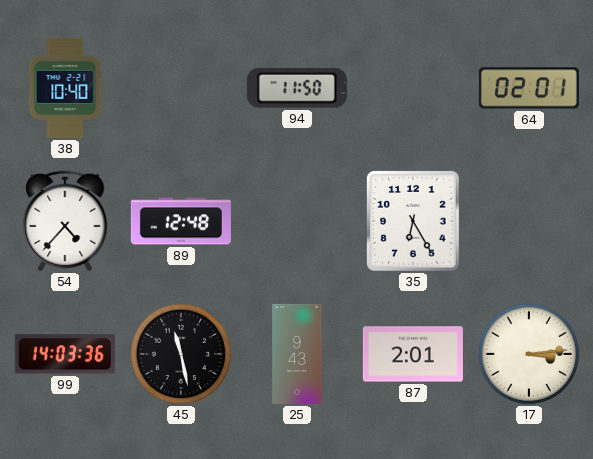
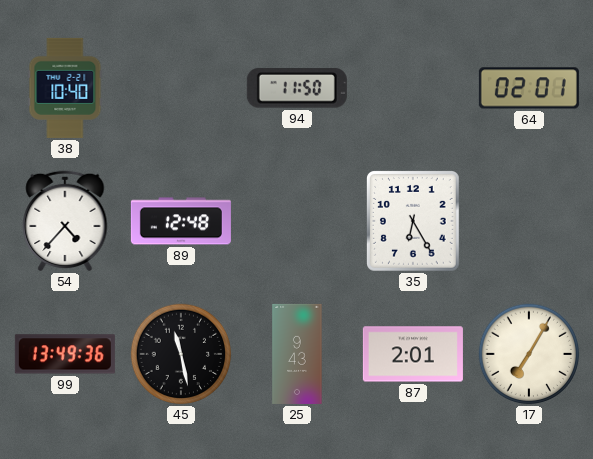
99: 14:03 -> 13:49
17: 3:14 -> 7:05
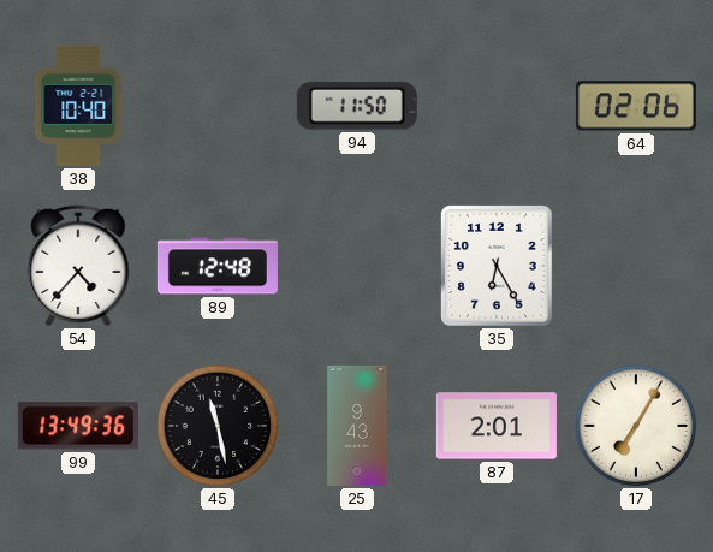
64: 02:01 -> 02:06
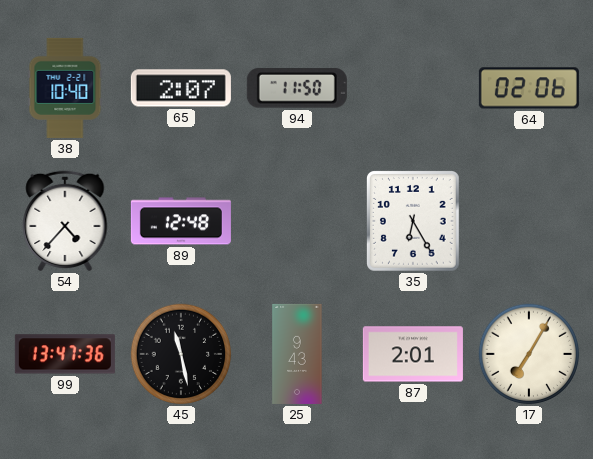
65: none -> 2:07
99: 13:49 -> 13:47
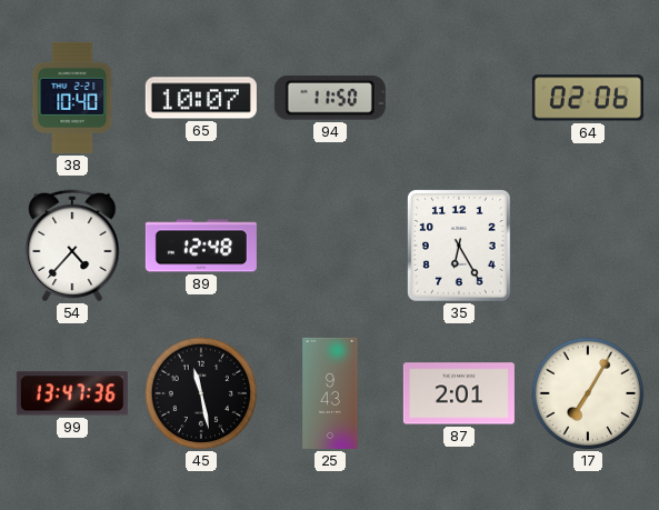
65: 2:07 -> 10:07
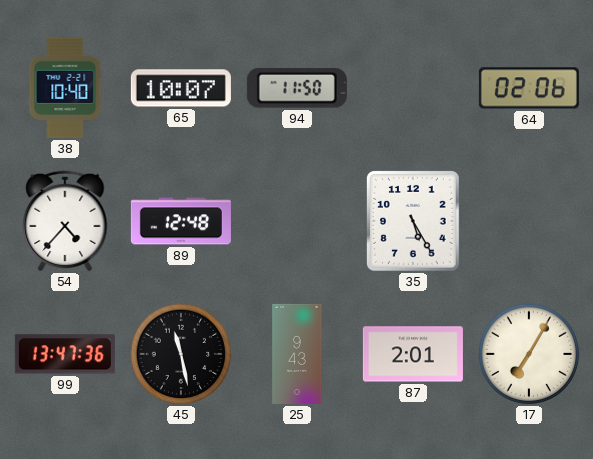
35: 6:25 -> 5:25
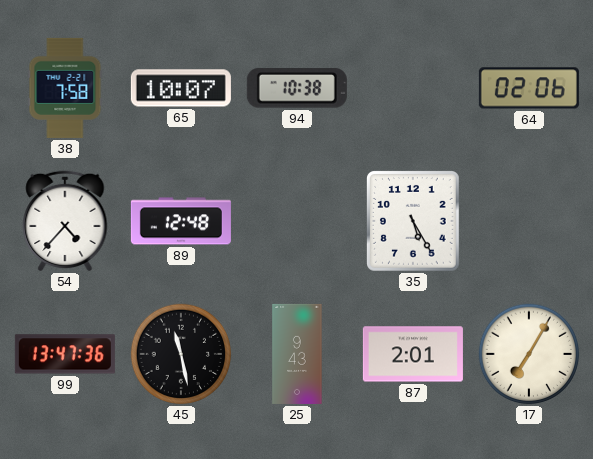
38: 10:40 -> 7:58
94: 11:50 -> 10:38
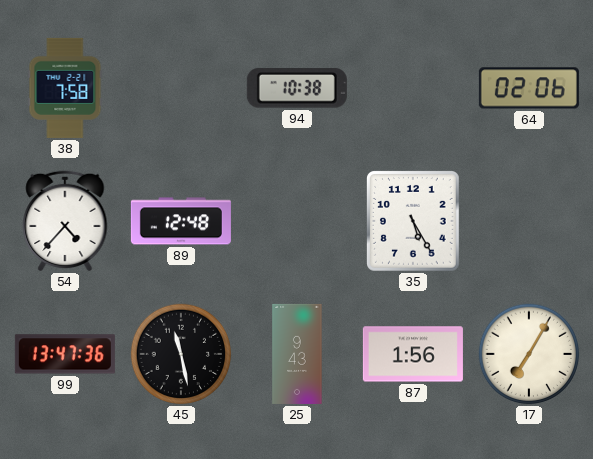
65: 10:07 -> none
87: 2:01 -> 1:56
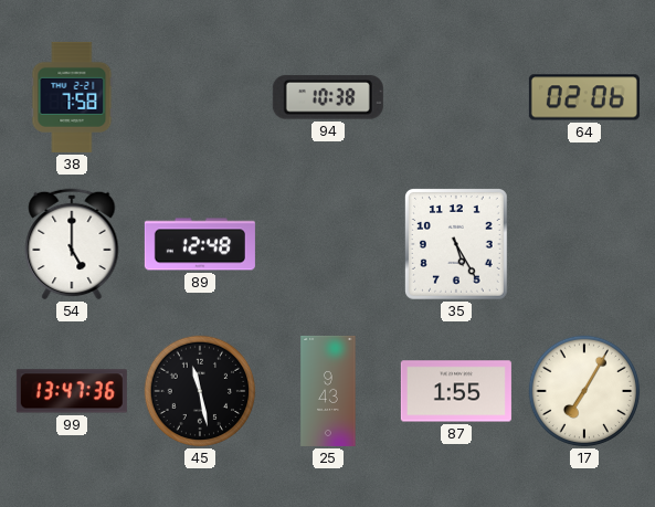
54: 4:37 -> 5:00
87: 1:56 -> 1:55
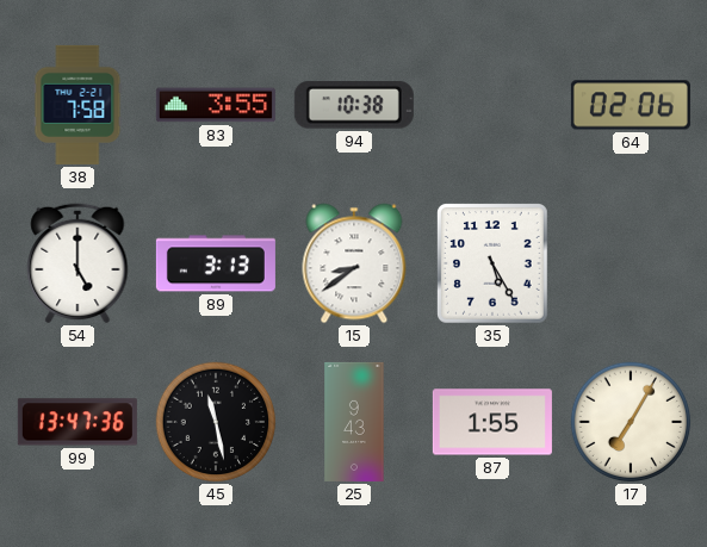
83: none -> 3:55
89: 12:48 -> 3:13
15: none -> 8:39
